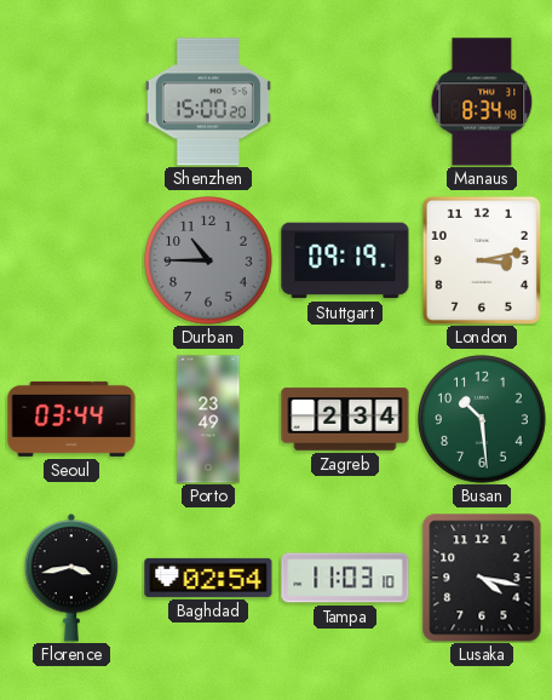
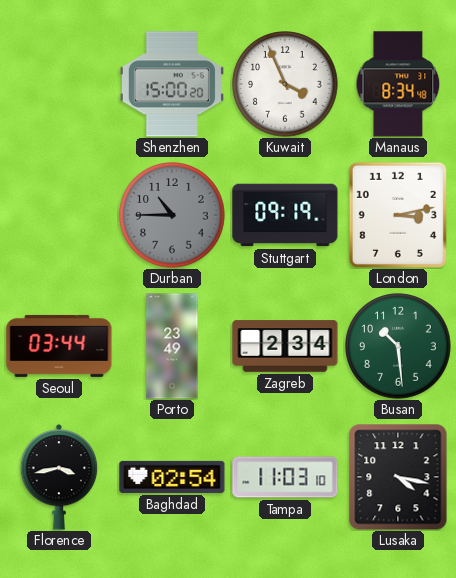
Kuwait: none -> 3:56
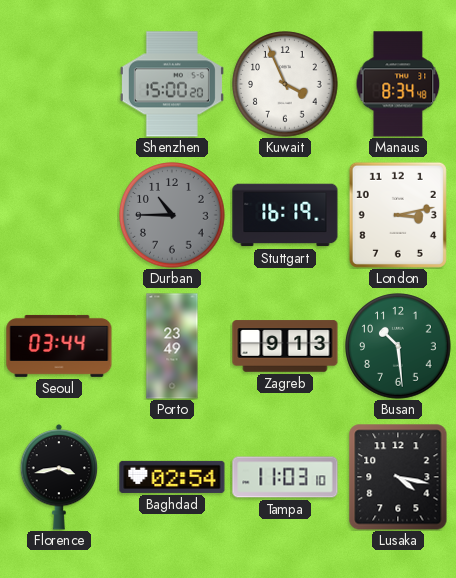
Stuttgart: 09:19 -> 16:19
Zagreb: 2:34 -> 9:13
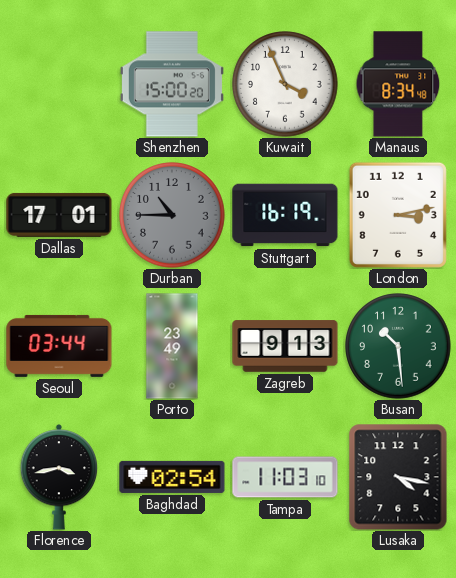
Dallas: none -> 17:01
